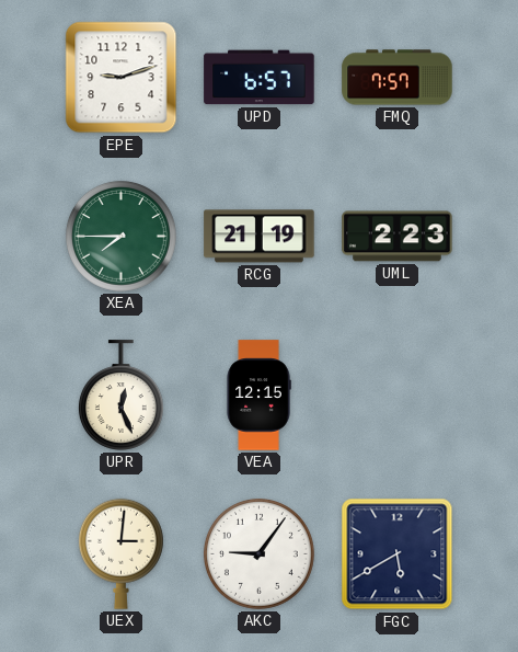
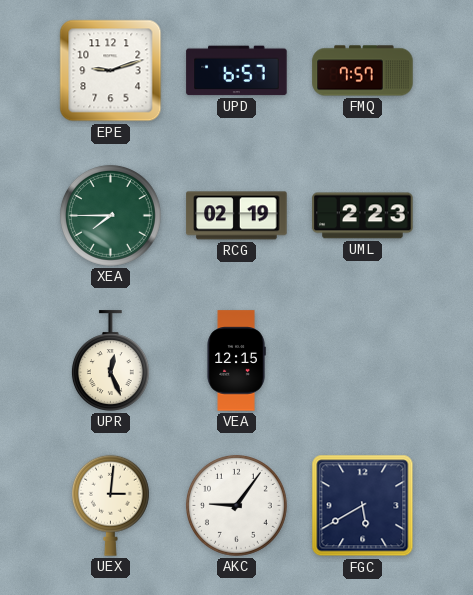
RCG: 21:19 -> 02:19
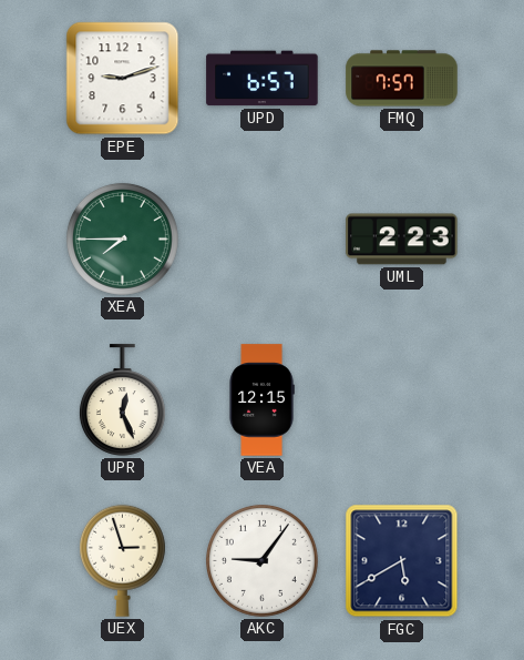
RCG: 02:19 -> none
UEX: 3:01 -> 2:57
